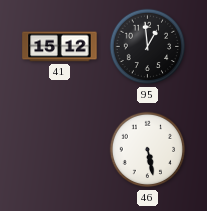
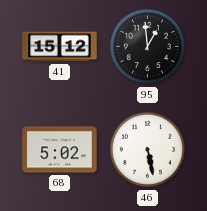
68: none -> 5:02
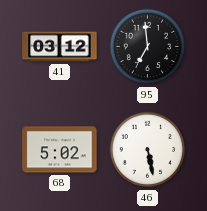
41: 15:12 -> 03:12
95: 12:59 -> 6:59
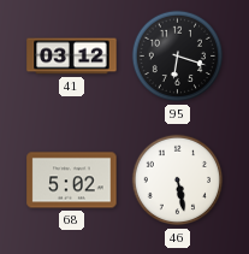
95: 6:59 -> 6:18
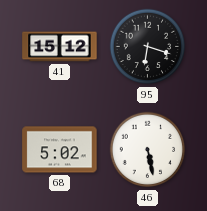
41: 03:12 -> 15:12
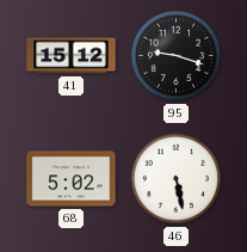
95: 6:18 -> 9:18
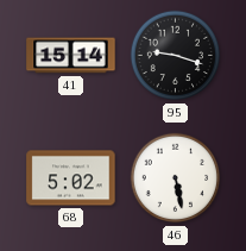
41: 15:12 -> 15:14
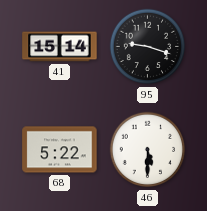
68: 5:02 -> 5:22
46: 5:28 -> 5:30
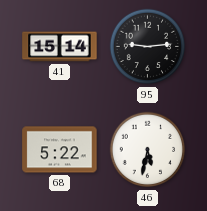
95: 9:18 -> 9:14
46: 5:30 -> 5:32
